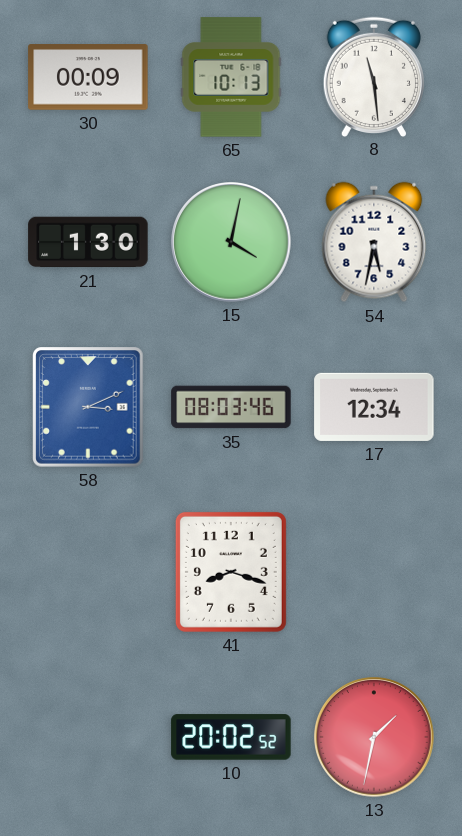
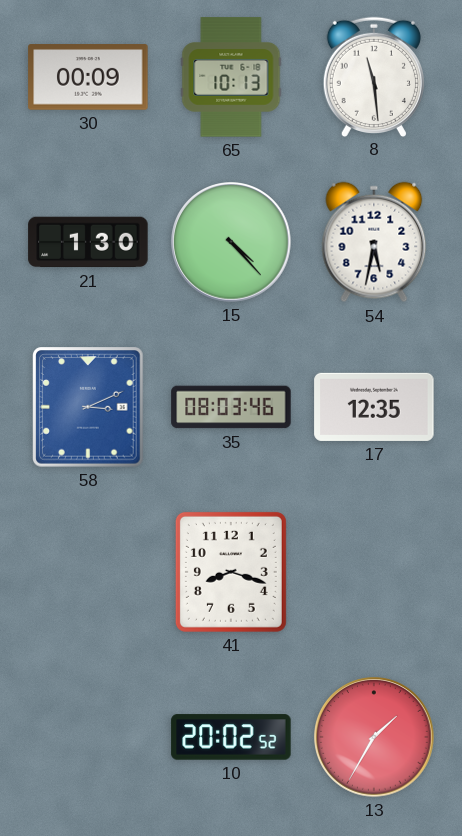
15: 4:02 -> 4:23
17: 12:34 -> 12:35
13: 1:32 -> 1:35
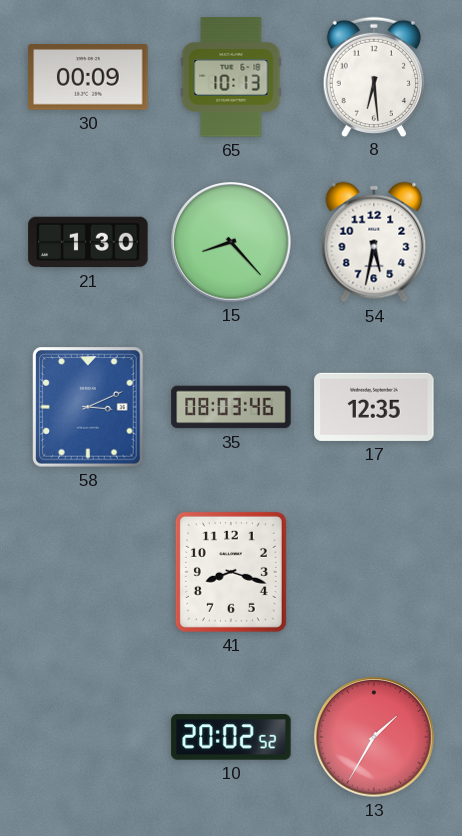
8: 11:29 -> 6:29
15: 4:23 -> 8:23
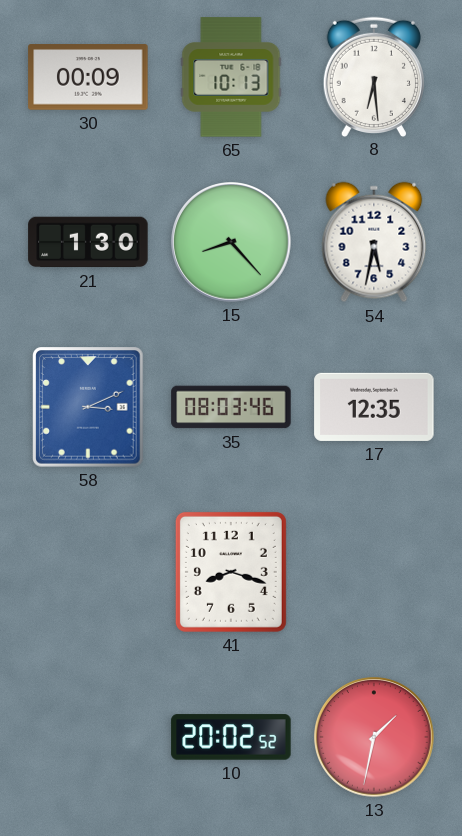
13: 1:35 -> 1:32
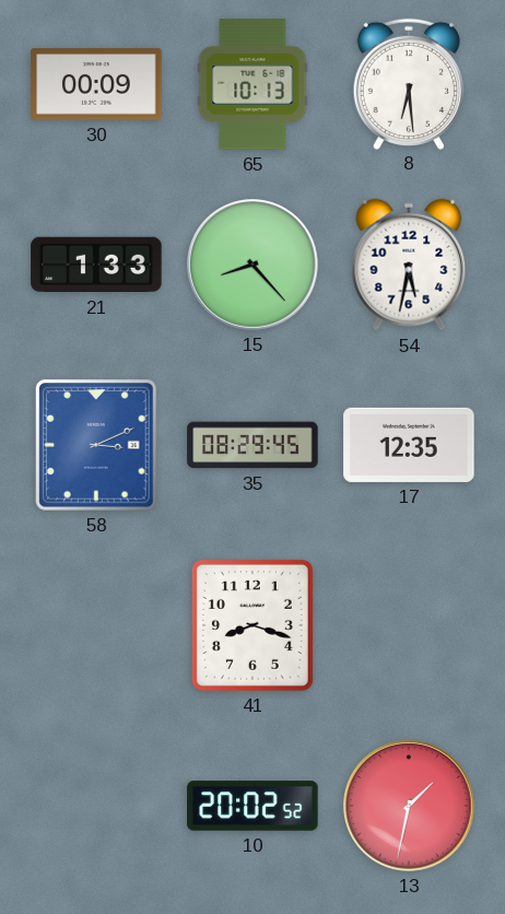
21: 1:30 -> 1:33
35: 08:03 -> 08:29
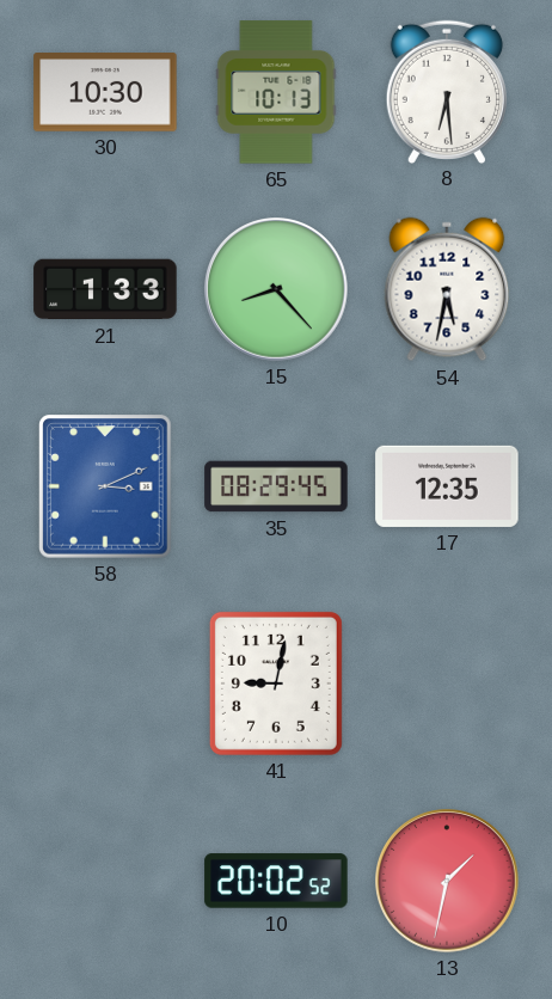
30: 00:09 -> 10:30
41: 8:18 -> 9:02
